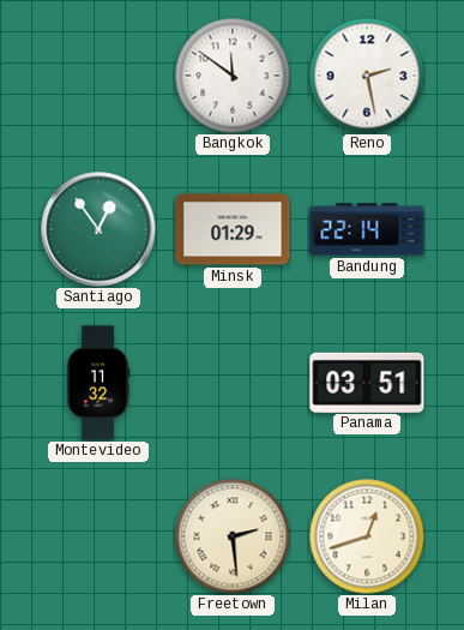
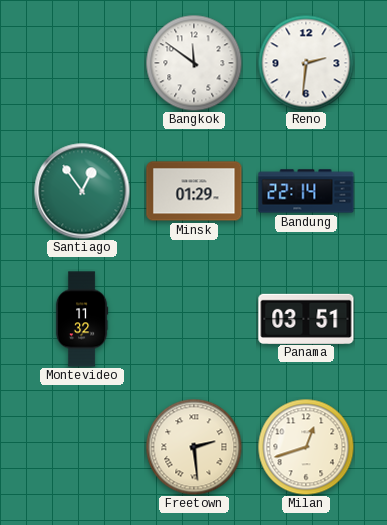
Reno: 2:28 -> 2:31
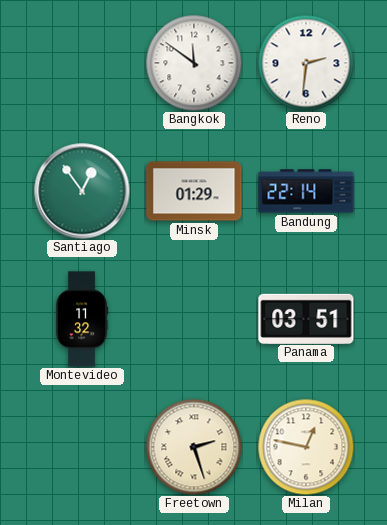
Freetown: 2:29 -> 2:27
Milan: 12:42 -> 12:47
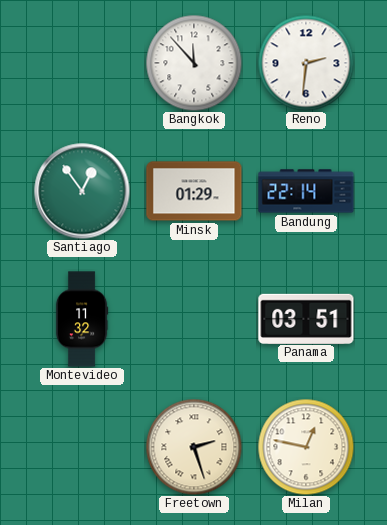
Bangkok: 11:51 -> 11:53
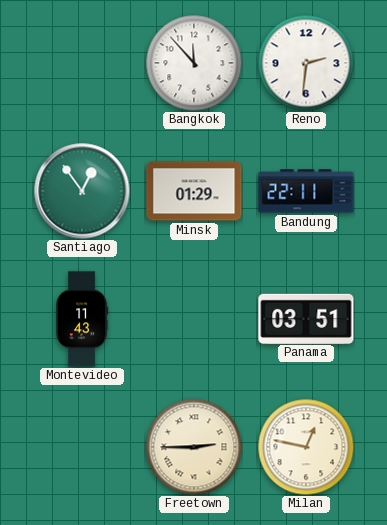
Bandung: 22:14 -> 22:11
Montevideo: 11:32 -> 11:43
Freetown: 2:27 -> 2:45
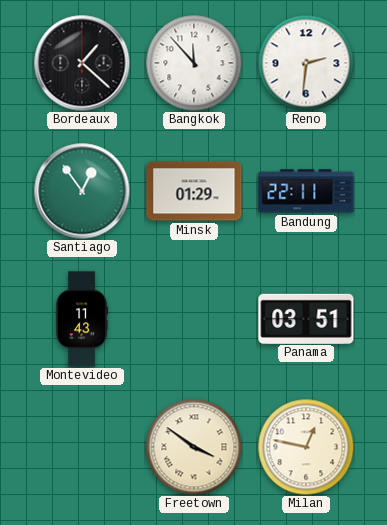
Bordeaux: none -> 1:22
Freetown: 2:45 -> 3:51
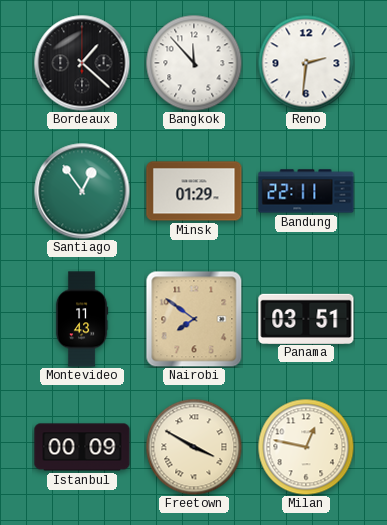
Nairobi: none -> 7:51
Istanbul: none -> 00:09
Freetown: 3:51 -> 3:50
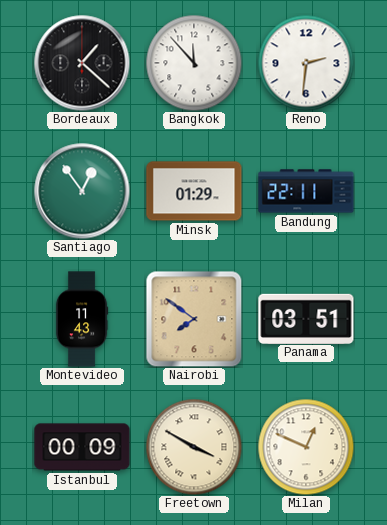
Milan: 12:47 -> 12:49
